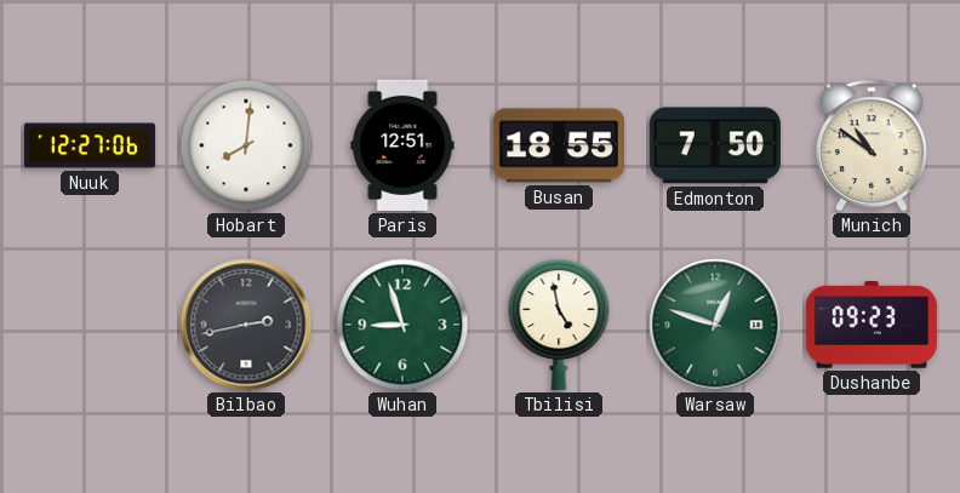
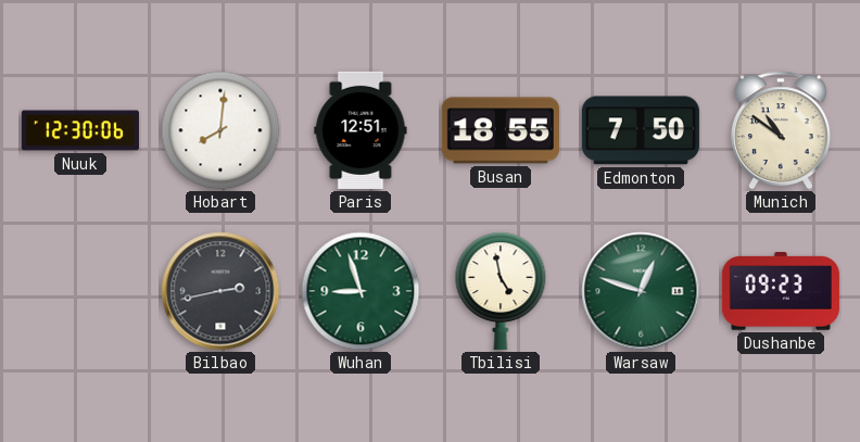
Nuuk: 12:27 -> 12:30
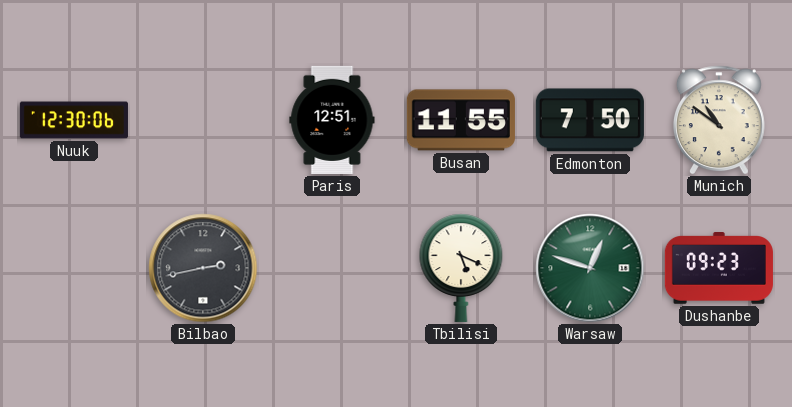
Hobart: 8:01 -> none
Busan: 18:55 -> 11:55
Wuhan: 8:57 -> none
Tbilisi: 4:58 -> 5:19
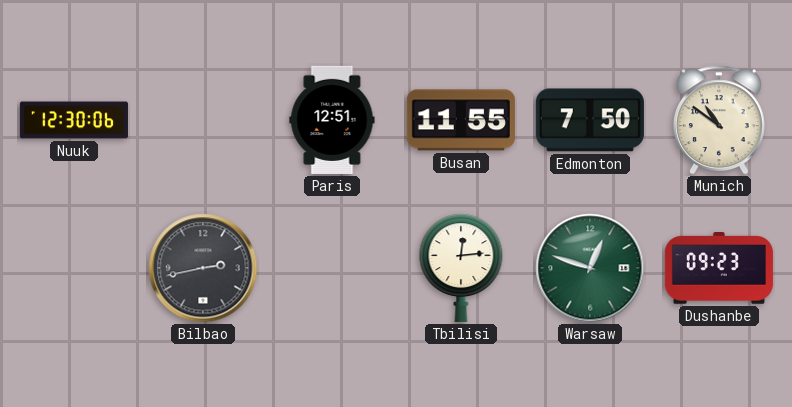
Tbilisi: 5:19 -> 12:14
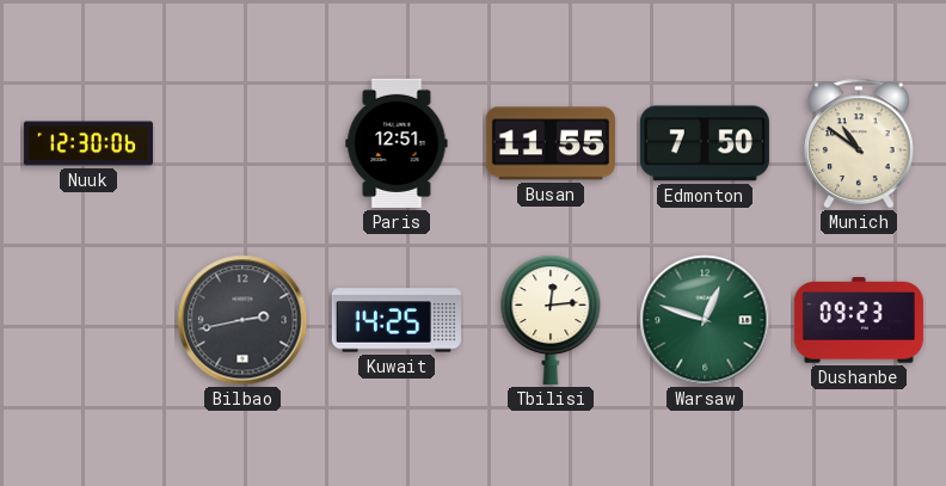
Kuwait: none -> 14:25
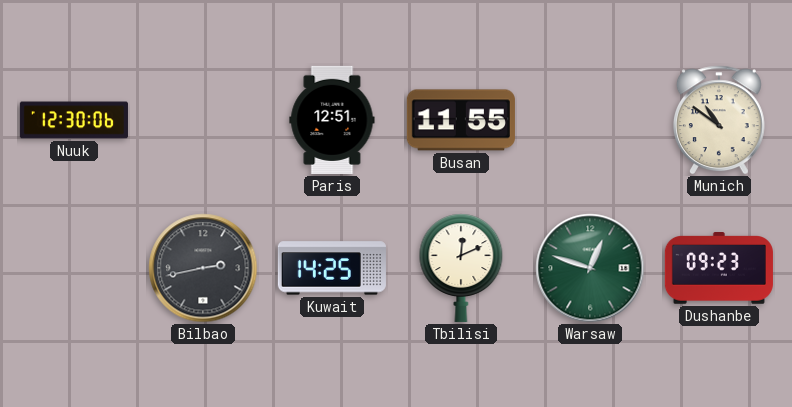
Edmonton: 7:50 -> none
Tbilisi: 12:14 -> 12:11
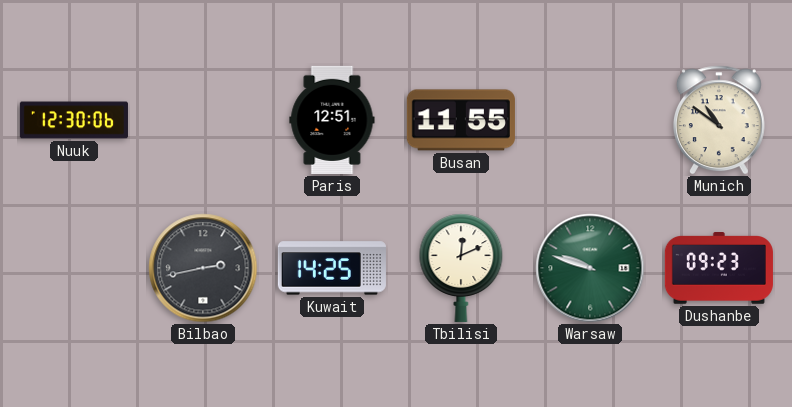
Warsaw: 12:48 -> 9:48
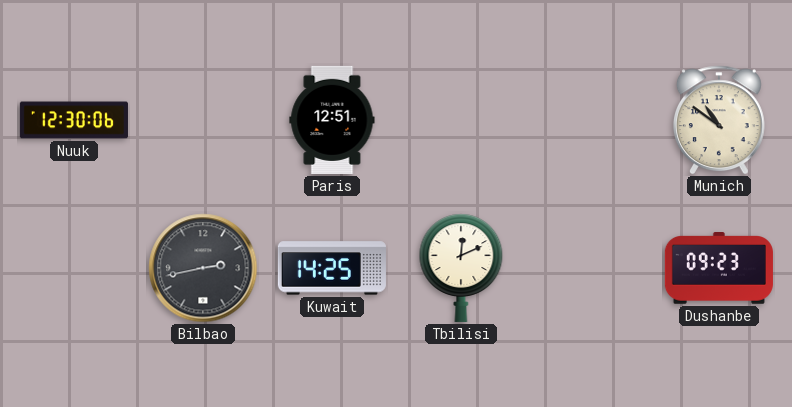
Busan: 11:55 -> none
Warsaw: 9:48 -> none
